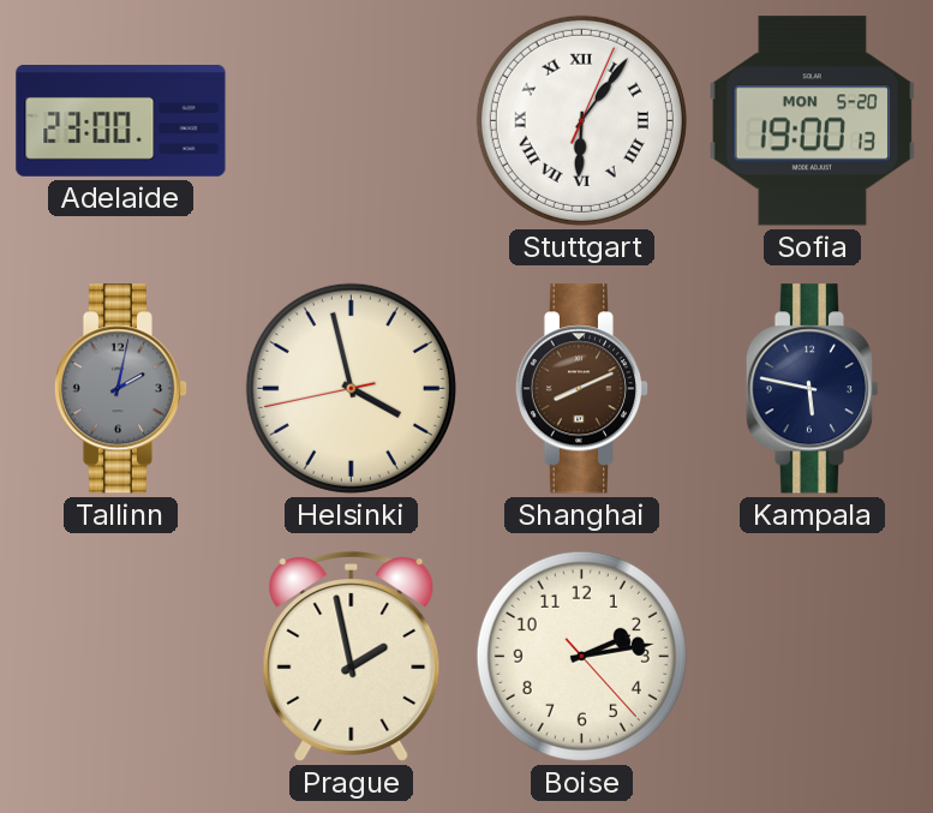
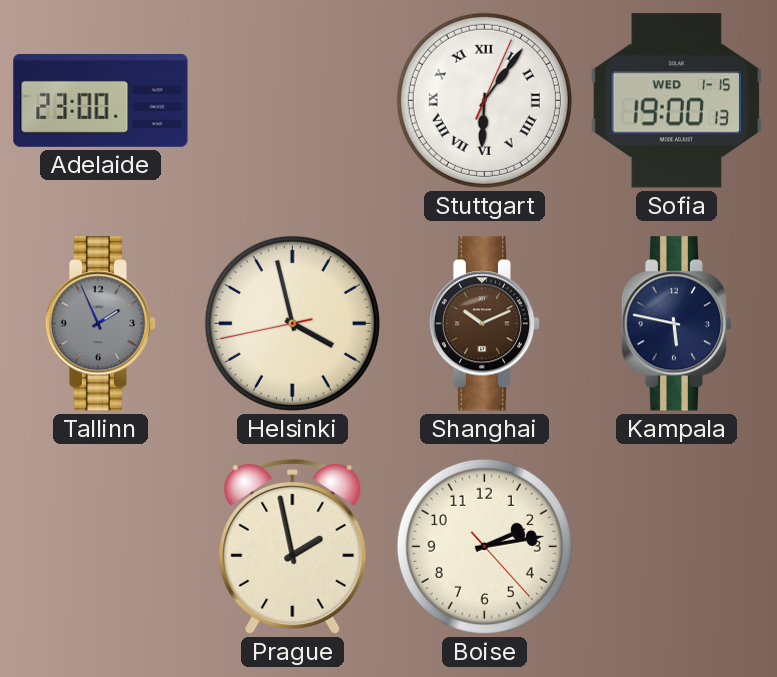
Sofia date: MON 5-20 -> WED 1-15
Tallinn: 2:02 -> 1:56
Shanghai: 8:11 -> 10:11
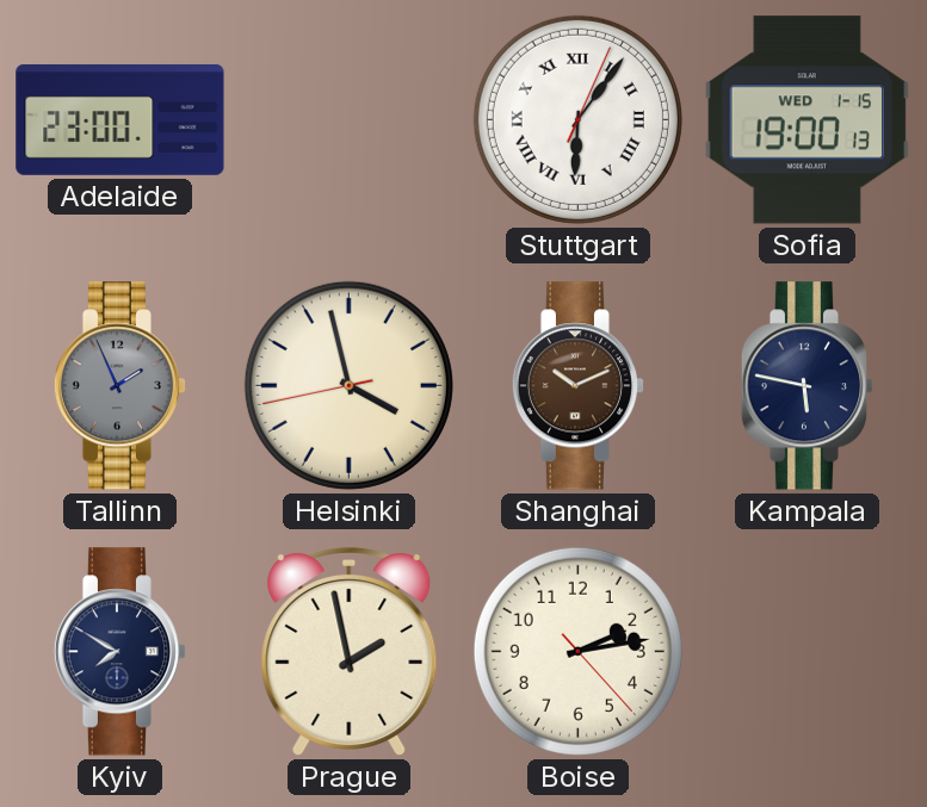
Kyiv: none -> 7:50
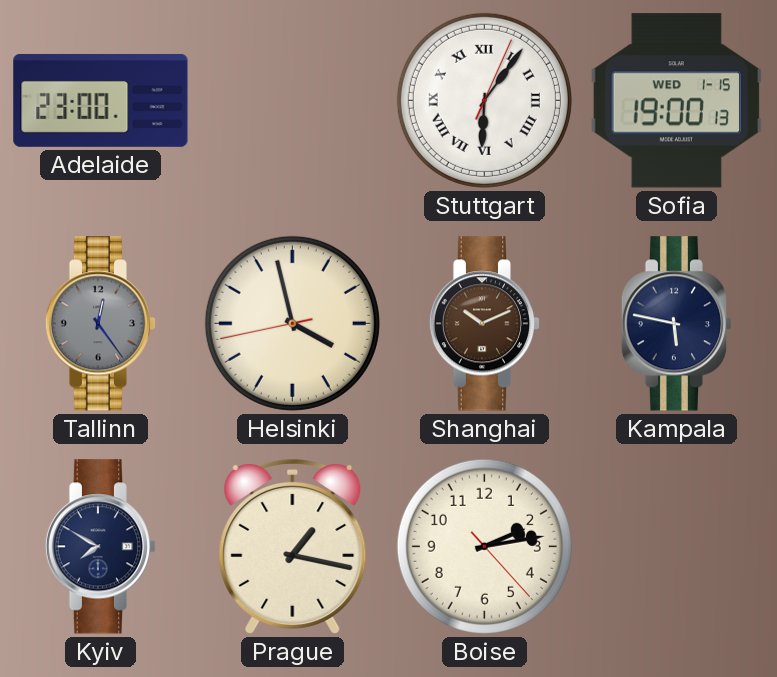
Tallinn: 1:56 -> 12:24
Prague: 1:58 -> 1:17
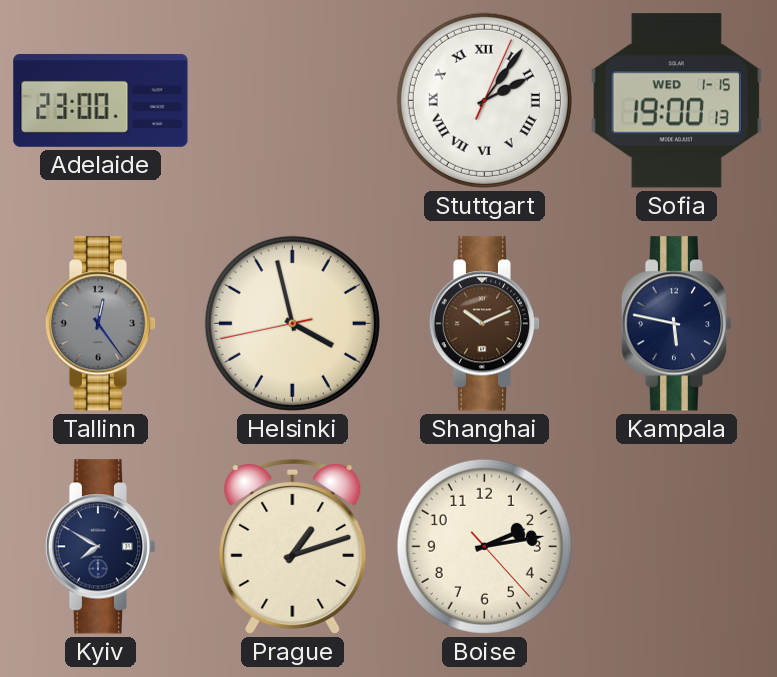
Stuttgart: 6:06 -> 2:06
Prague: 1:17 -> 1:12
